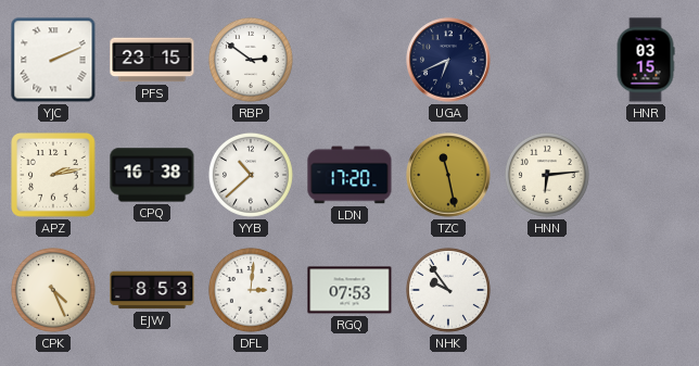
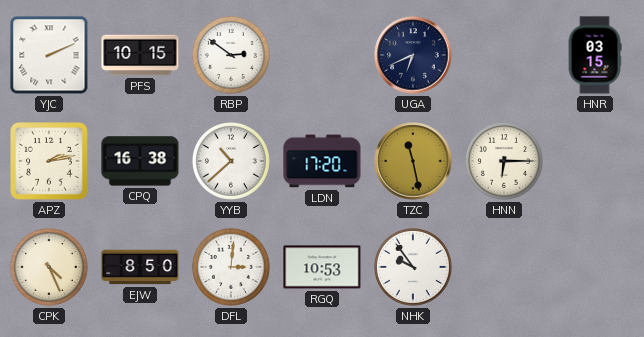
PFS: 23:15 -> 10:15
HNN: 6:14 -> 6:15
EJW: 8:53 -> 8:50
RGQ: 07:53 -> 10:53
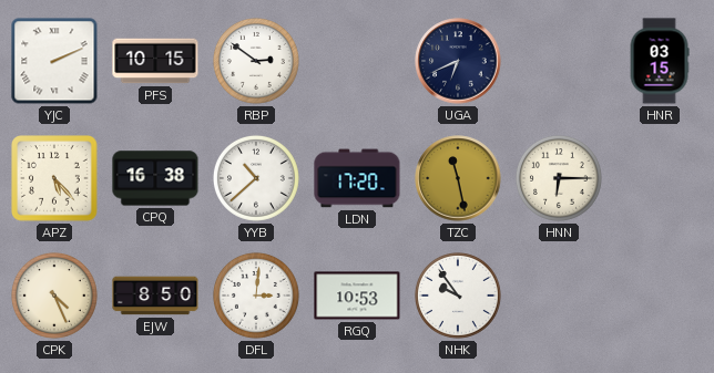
APZ: 2:13 -> 5:23
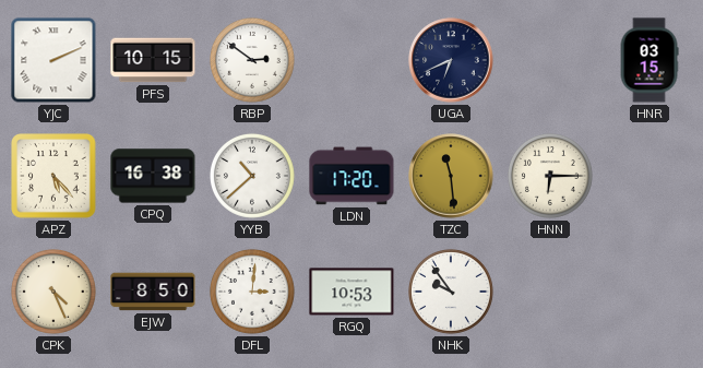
TZC: 11:28 -> 11:29
